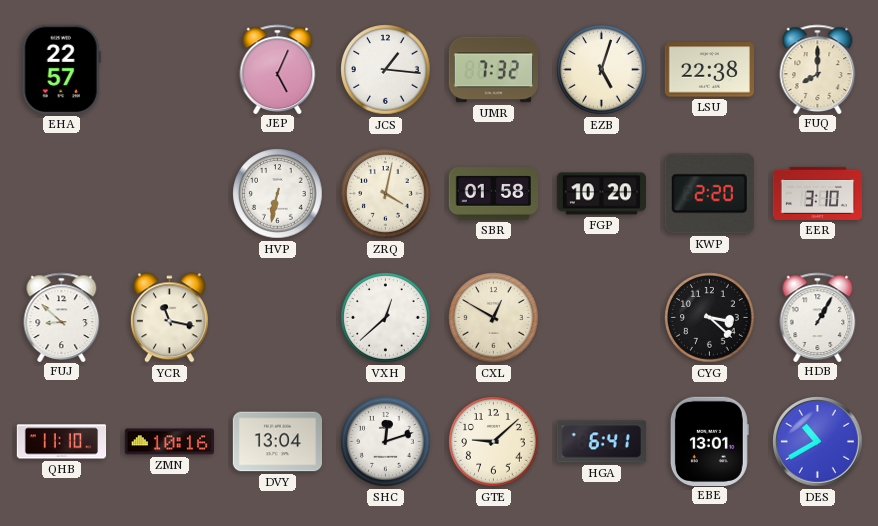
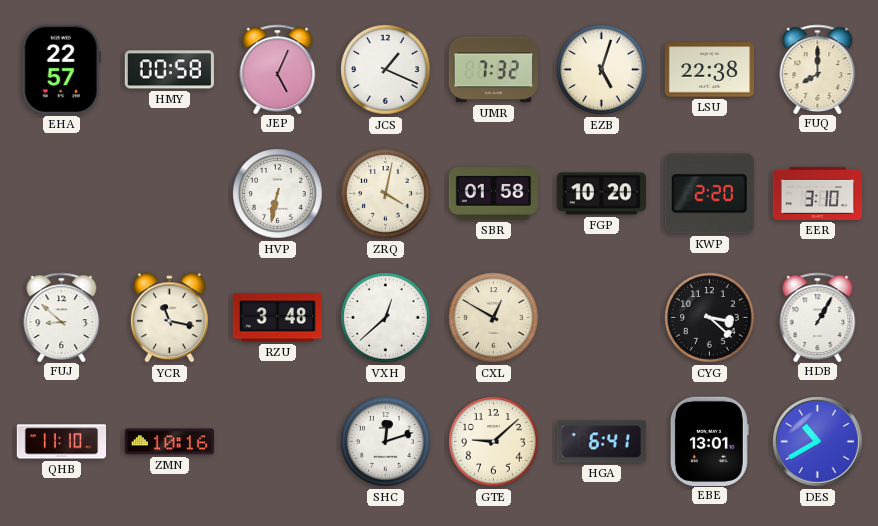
HMY: none -> 00:58
JCS: 1:16 -> 1:19
RZU: none -> 3:48
DVY: 13:04 -> none
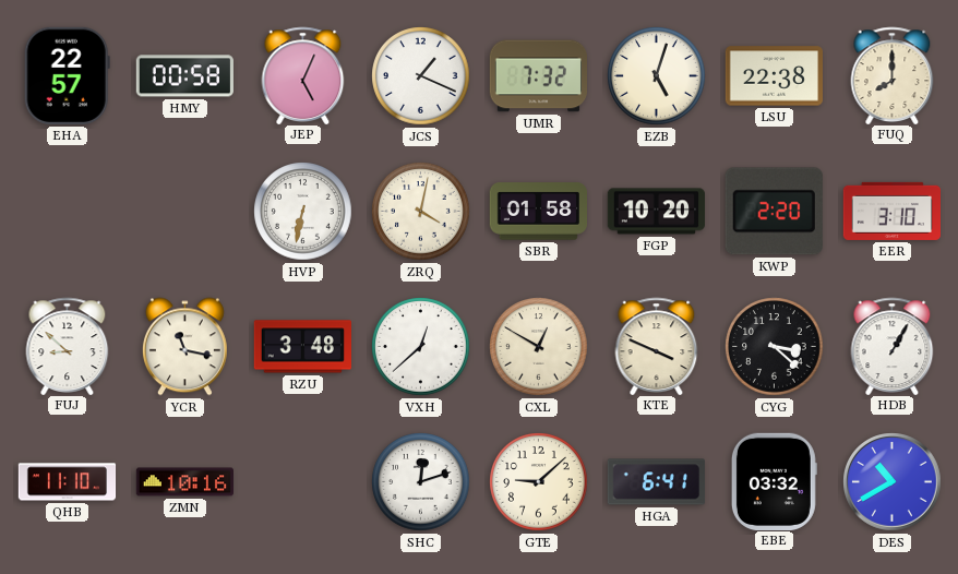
KTE: none -> 3:49
EBE: 13:01 -> 03:32
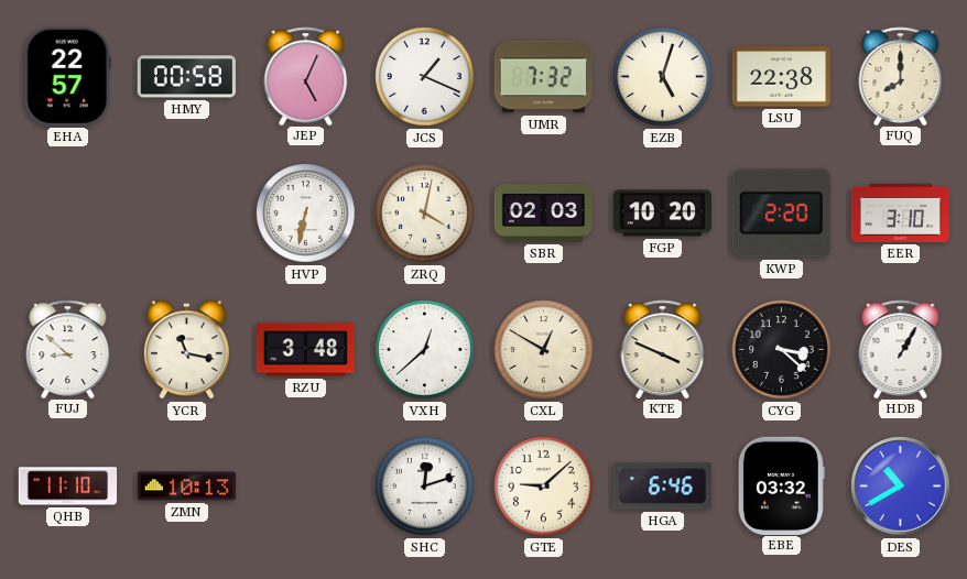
SBR: 01:58 -> 02:03
ZMN: 10:16 -> 10:13
HGA: 6:41 -> 6:46
